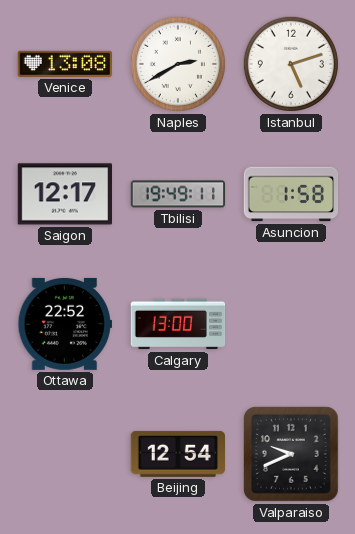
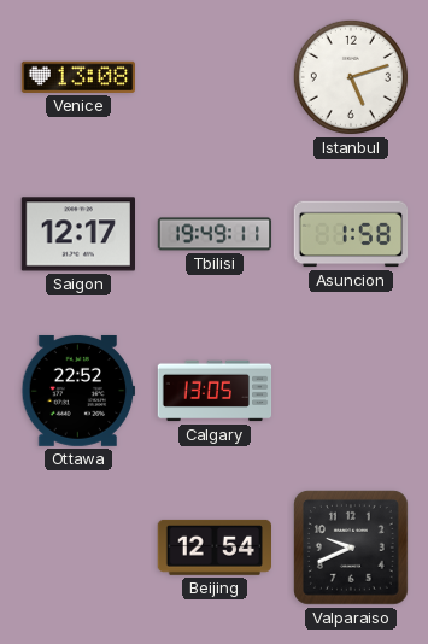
Naples: 2:40 -> none
Calgary: 13:00 -> 13:05
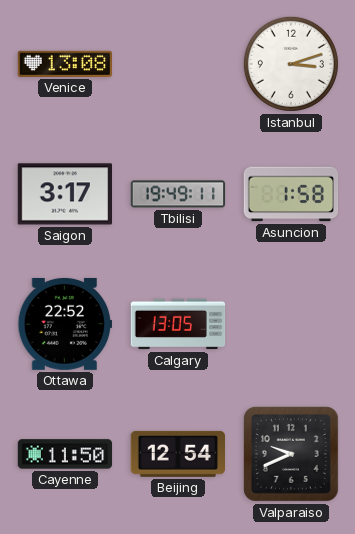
Istanbul: 5:12 -> 3:12
Saigon: 12:17 -> 3:17
Cayenne: none -> 11:50
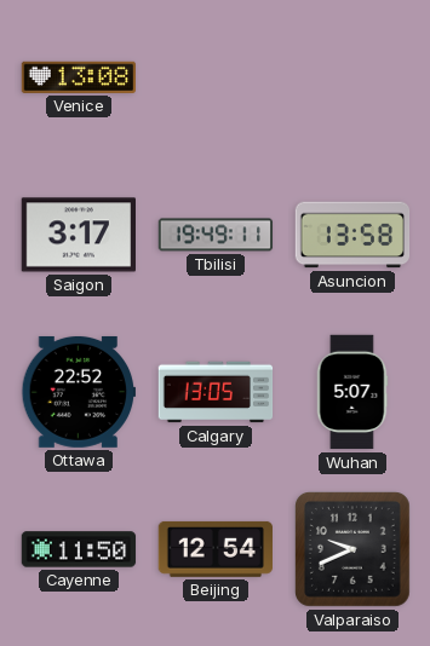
Istanbul: 3:12 -> none
Asuncion: 1:58 -> 13:58
Wuhan: none -> 5:07
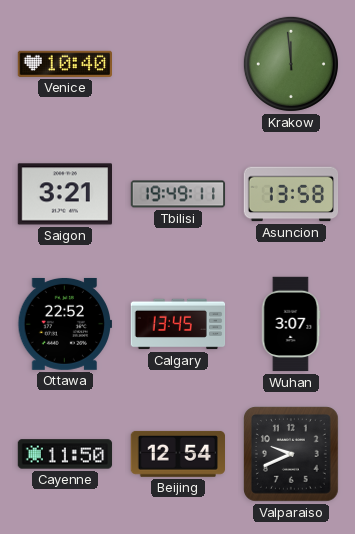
Venice: 13:08 -> 10:40
Krakow: none -> 11:59
Saigon: 3:17 -> 3:21
Calgary: 13:05 -> 13:45
Wuhan: 5:07 -> 3:07
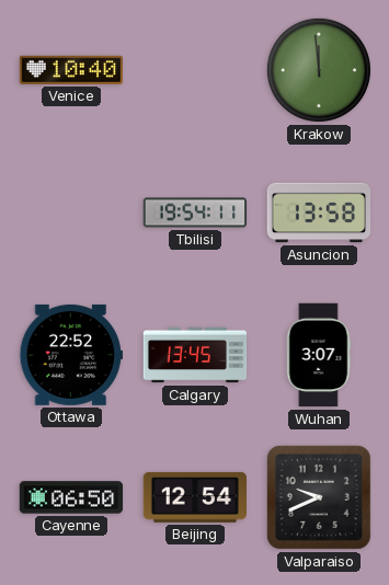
Saigon: 3:21 -> none
Tbilisi: 19:49 -> 19:54
Cayenne: 11:50 -> 06:50
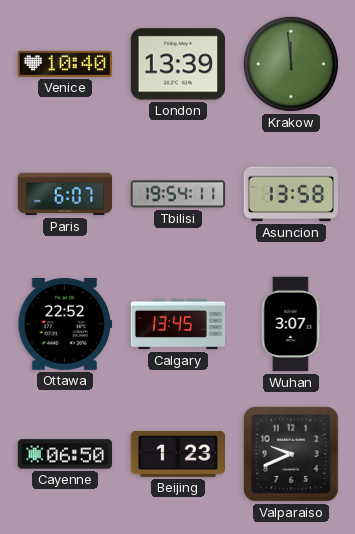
London: none -> 13:39
Paris: none -> 6:07
Beijing: 12:54 -> 1:23
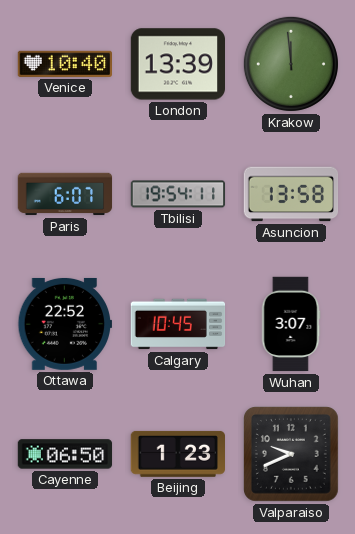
Calgary: 13:45 -> 10:45
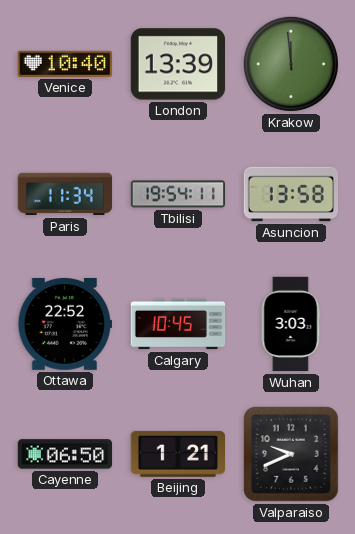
Paris: 6:07 -> 11:34
Wuhan: 3:07 -> 3:03
Beijing: 1:23 -> 1:21
